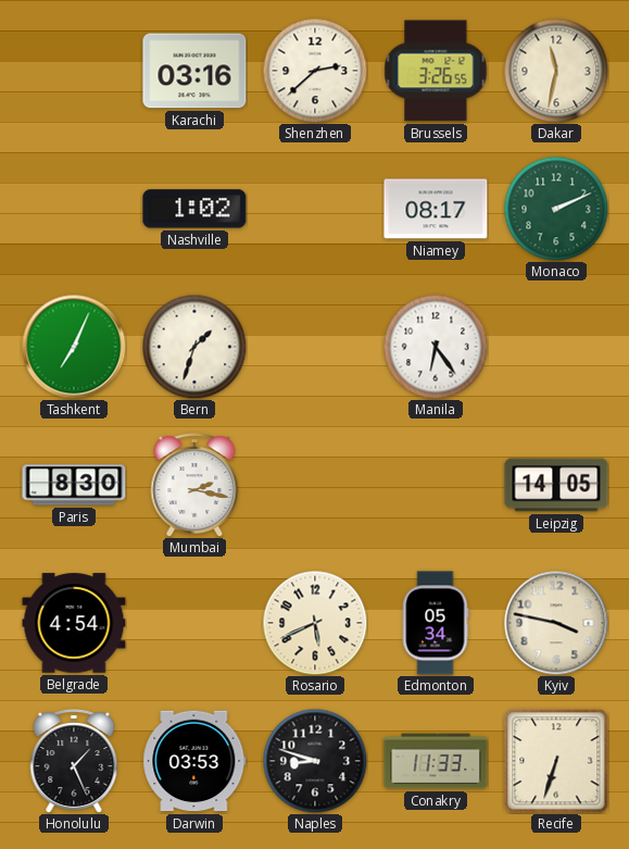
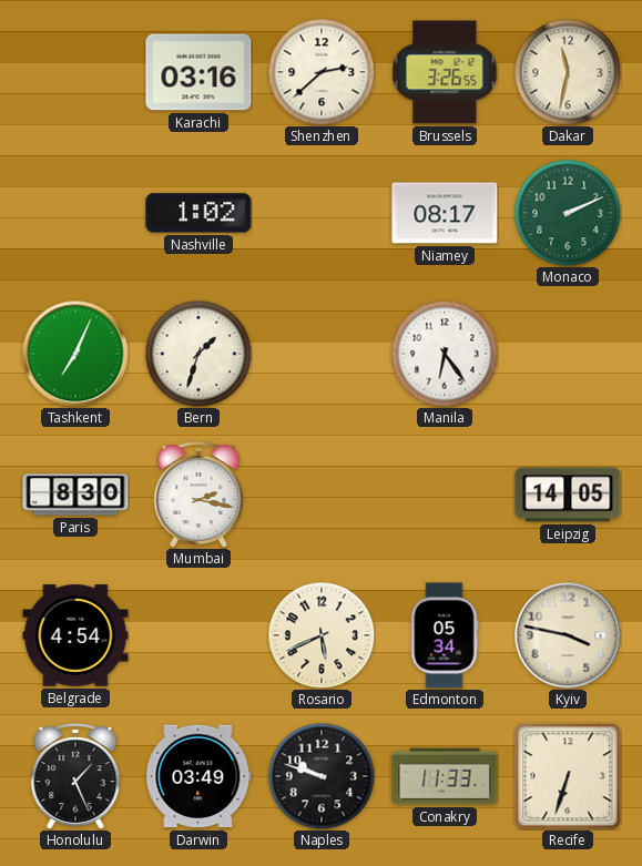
Darwin: 03:53 -> 03:49
Naples: 8:48 -> 9:48
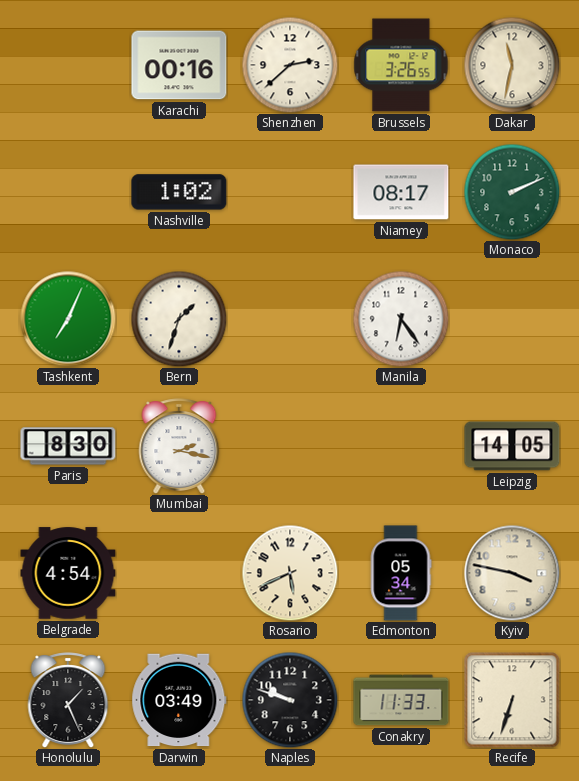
Karachi: 03:16 -> 00:16
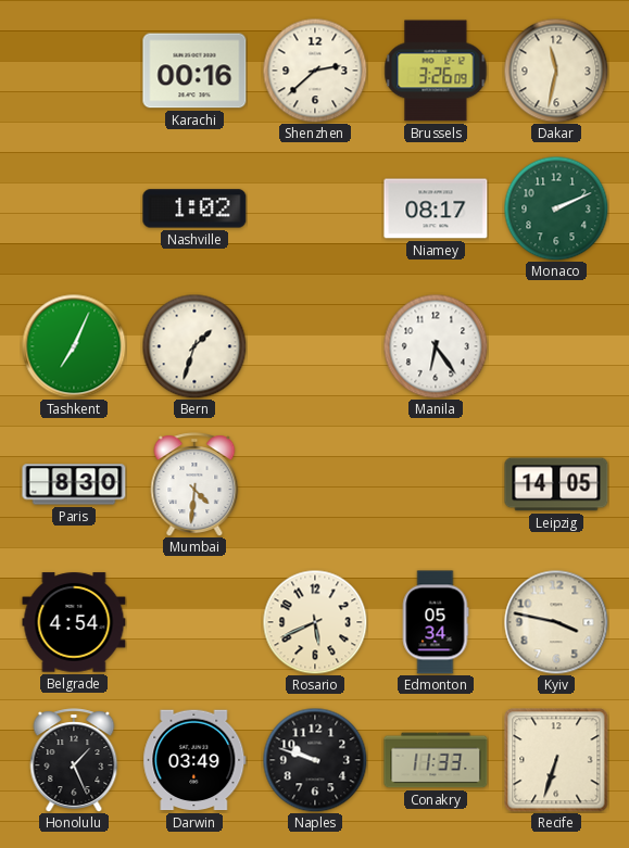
Brussels: 3:26:55 -> 3:26:09
Mumbai: 2:17 -> 4:31
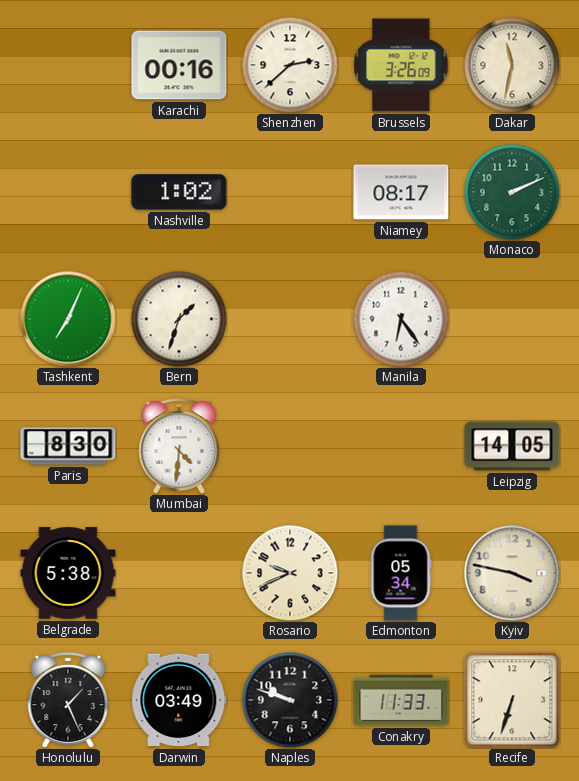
Belgrade: 4:54 -> 5:38
Rosario: 5:41 -> 9:41
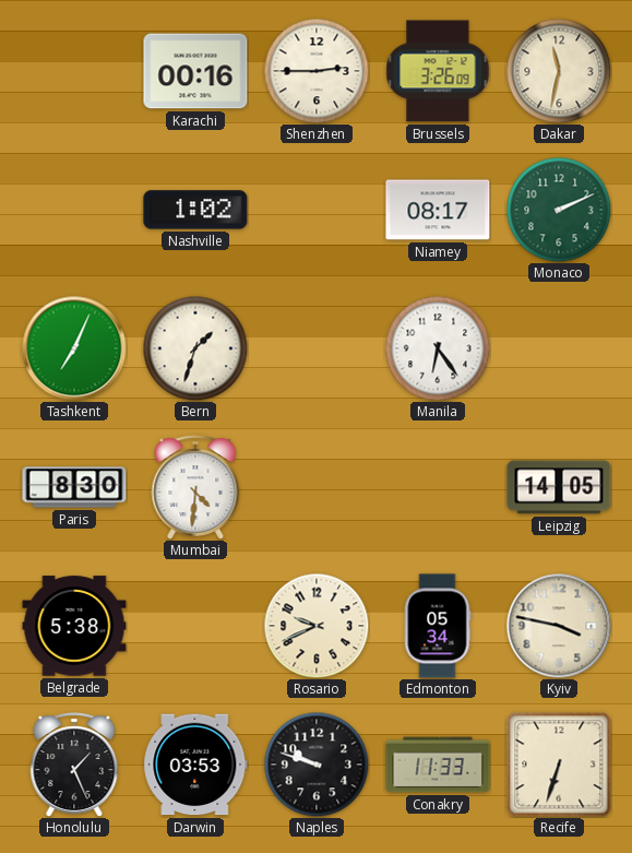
Shenzhen: 2:38 -> 2:45
Darwin: 03:49 -> 03:53
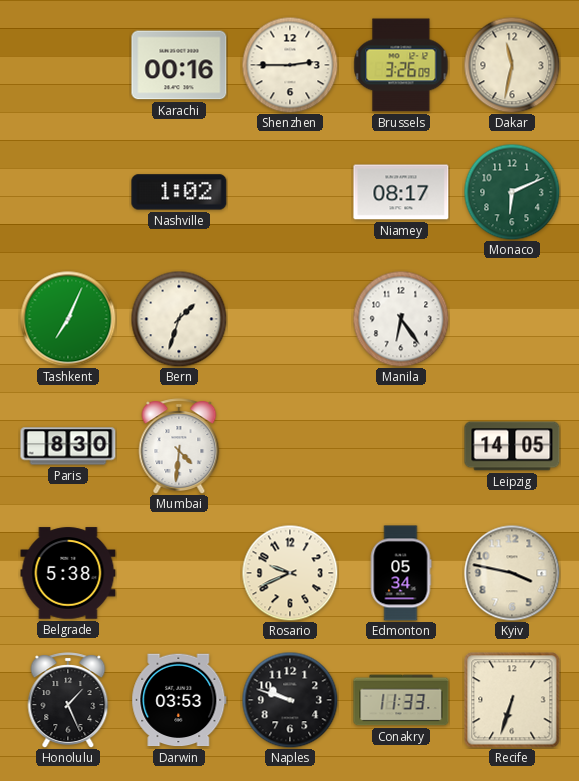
Monaco: 2:11 -> 6:11
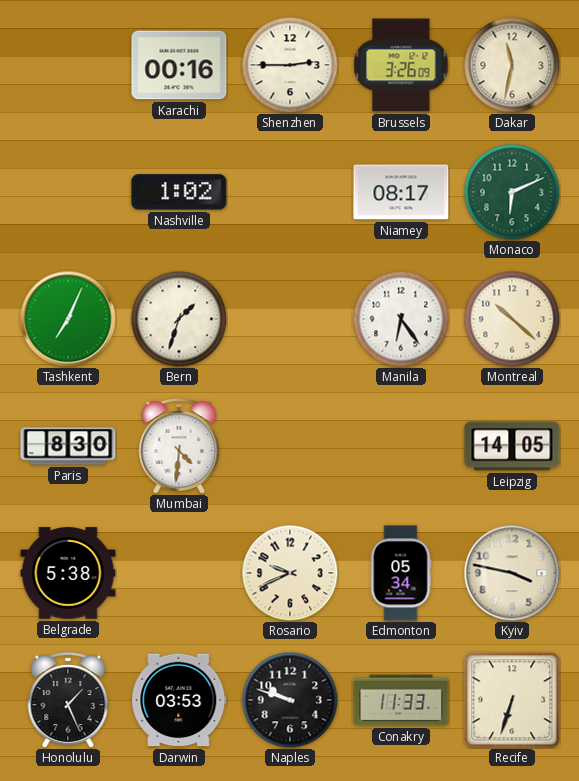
Montreal: none -> 10:22
